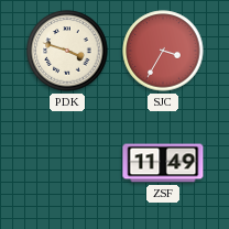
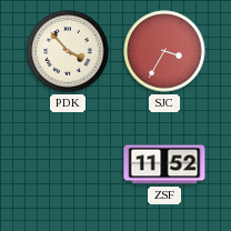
PDK: 3:48 -> 3:53
ZSF: 11:49 -> 11:52
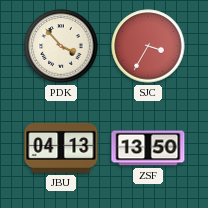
JBU: none -> 04:13
ZSF: 11:52 -> 13:50
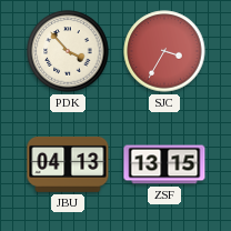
ZSF: 13:50 -> 13:15
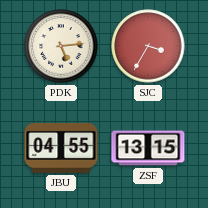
PDK: 3:53 -> 5:14
JBU: 04:13 -> 04:55
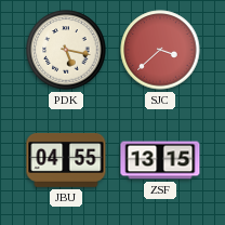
PDK: 5:14 -> 5:17
SJC: 3:35 -> 3:38
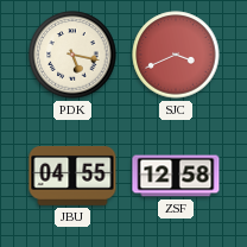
SJC: 3:38 -> 3:41
ZSF: 13:15 -> 12:58
